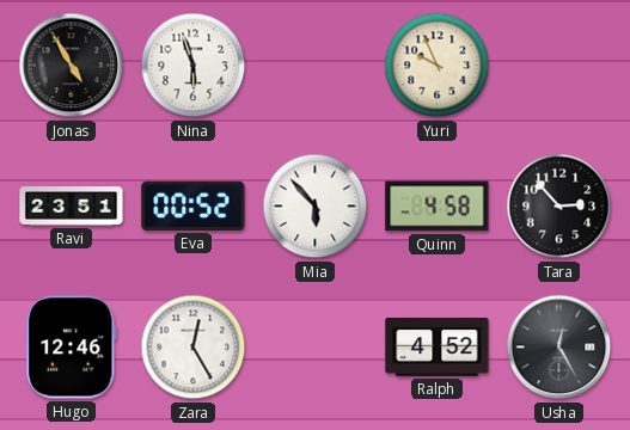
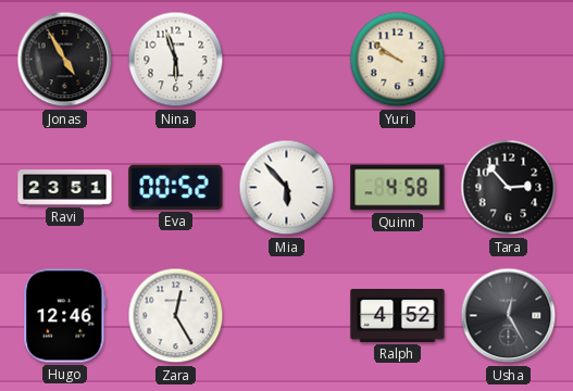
Yuri: 9:56 -> 9:51
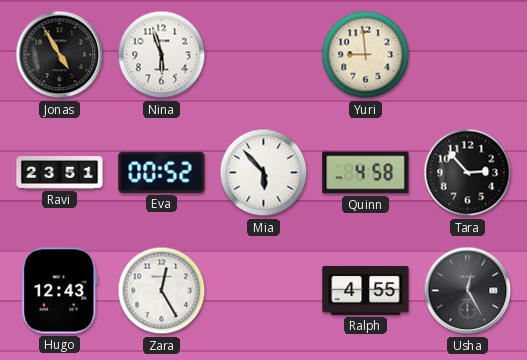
Yuri: 9:51 -> 8:59
Hugo: 12:46 -> 12:43
Ralph: 4:52 -> 4:55
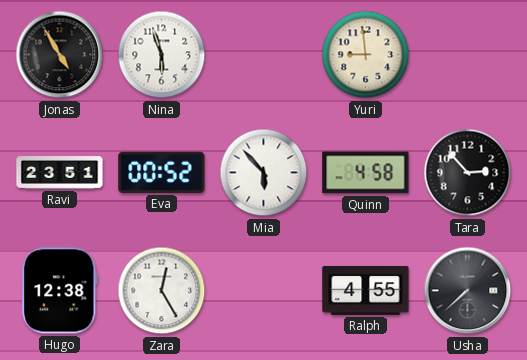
Hugo: 12:43 -> 12:38
Usha: 12:25 -> 7:38
